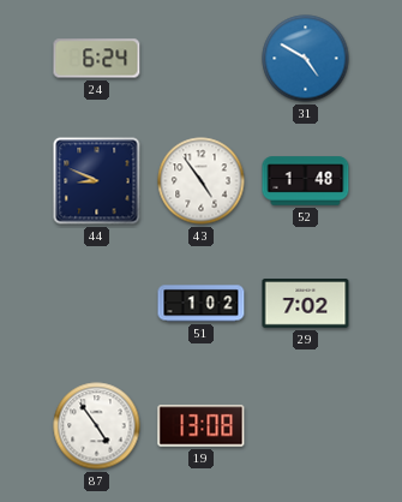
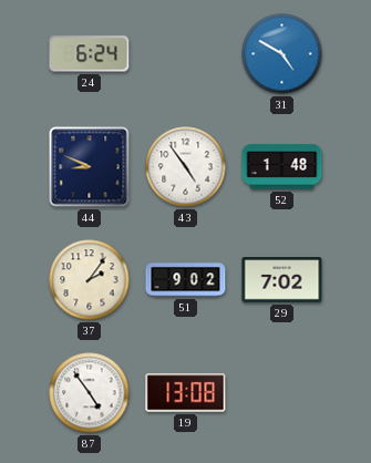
37: none -> 2:06
51: 1:02 -> 9:02
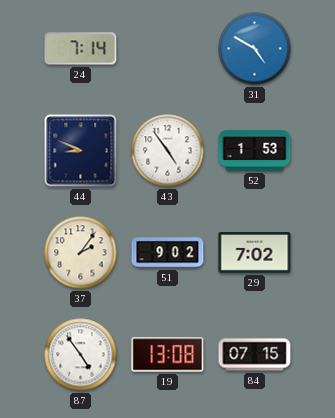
24: 6:24 -> 7:14
52: 1:48 -> 1:53
84: none -> 07:15
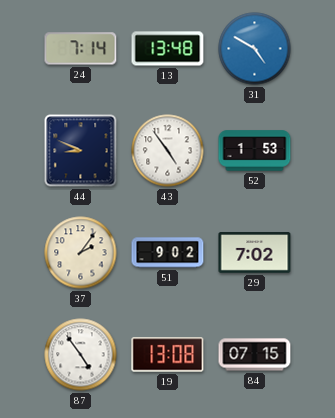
13: none -> 13:48
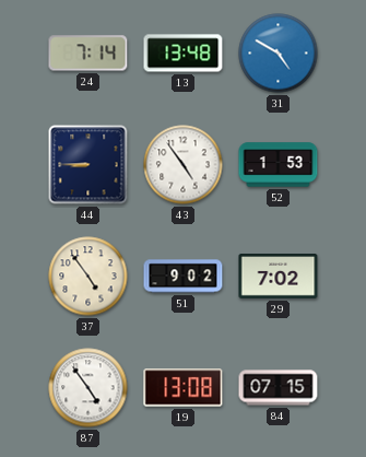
44: 8:49 -> 8:45
37: 2:06 -> 4:54
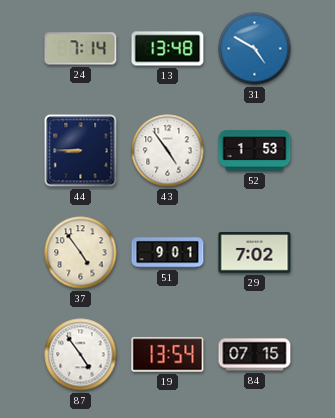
51: 9:02 -> 9:01
19: 13:08 -> 13:54
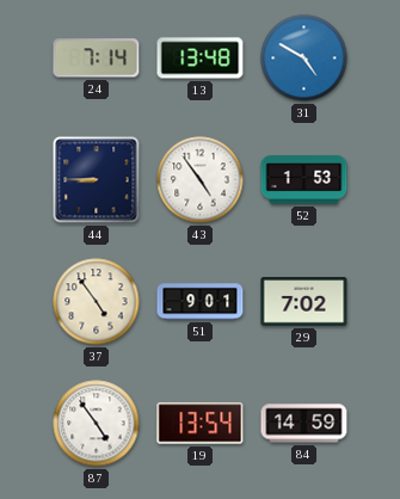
84: 07:15 -> 14:59
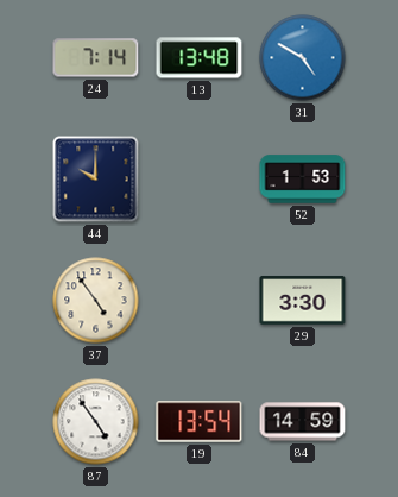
44: 8:45 -> 10:00
43: 4:54 -> none
51: 9:01 -> none
29: 7:02 -> 3:30
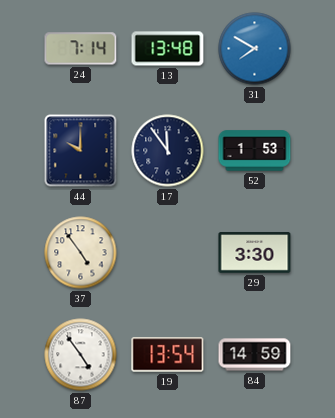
31: 4:50 -> 7:50
17: none -> 11:54
